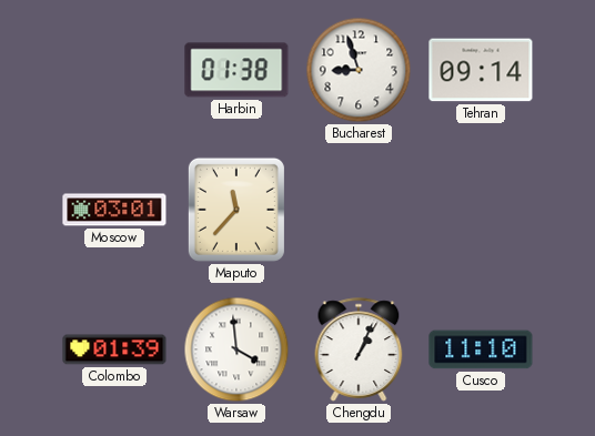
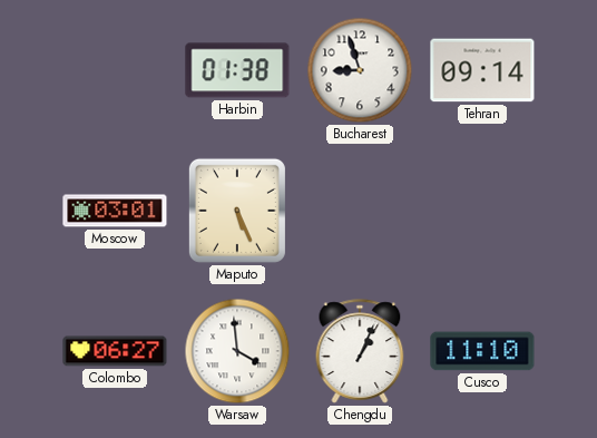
Maputo: 11:37 -> 5:26
Colombo: 01:39 -> 06:27
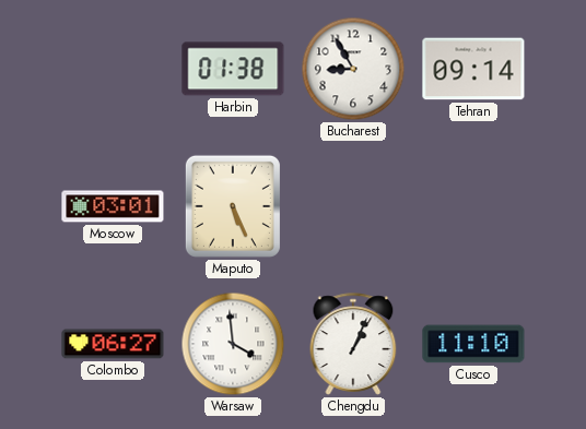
Bucharest: 8:57 -> 8:55
